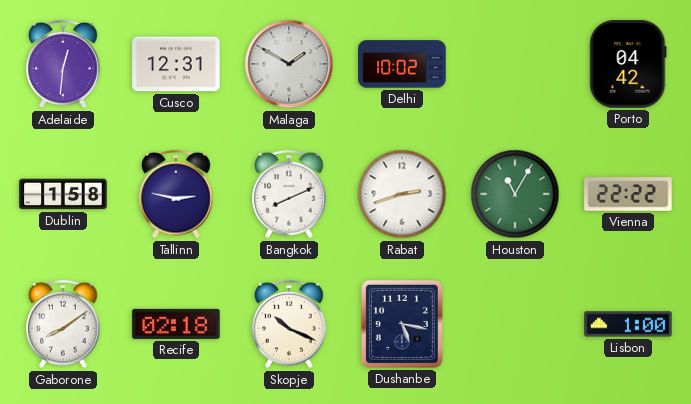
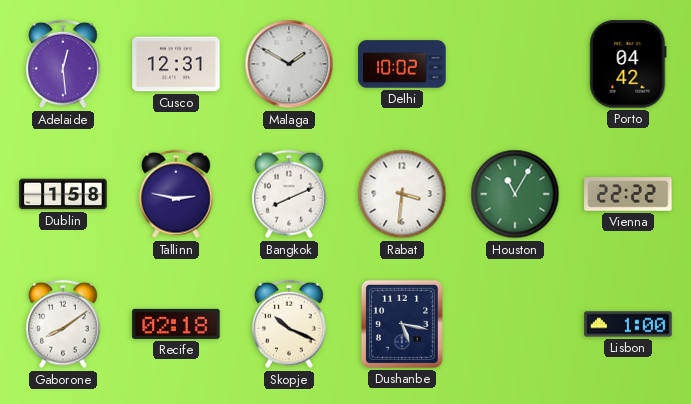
Adelaide: 12:31 -> 12:29
Rabat: 2:42 -> 3:31
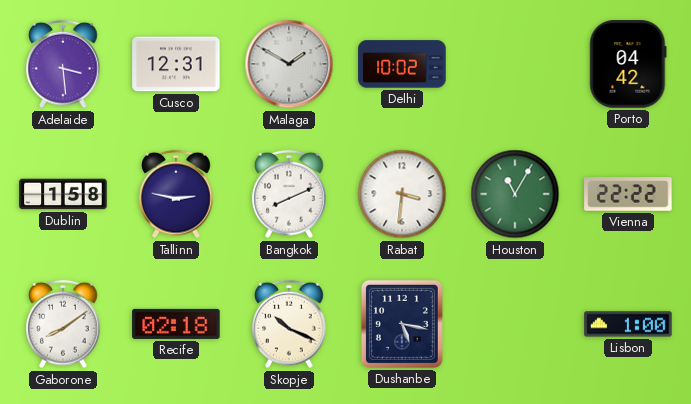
Adelaide: 12:29 -> 3:29
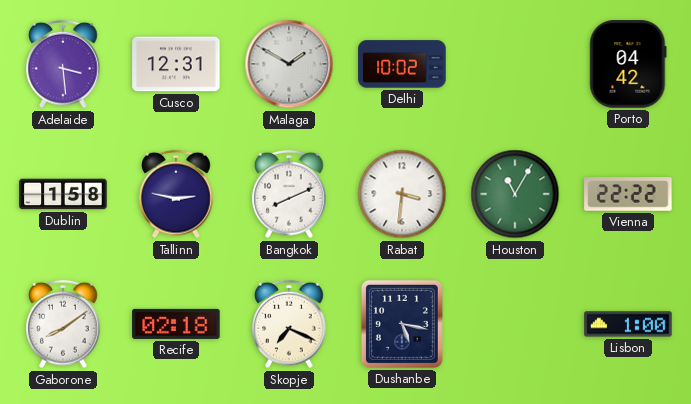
Skopje: 10:19 -> 7:19
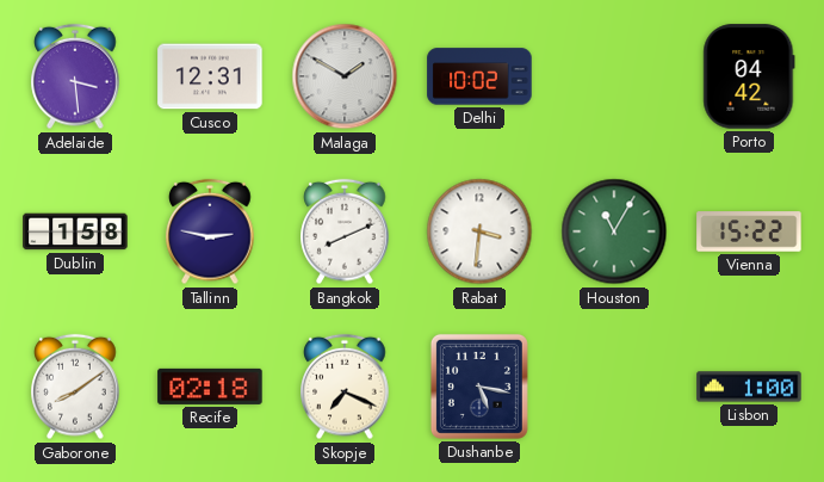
Vienna: 22:22 -> 15:22
